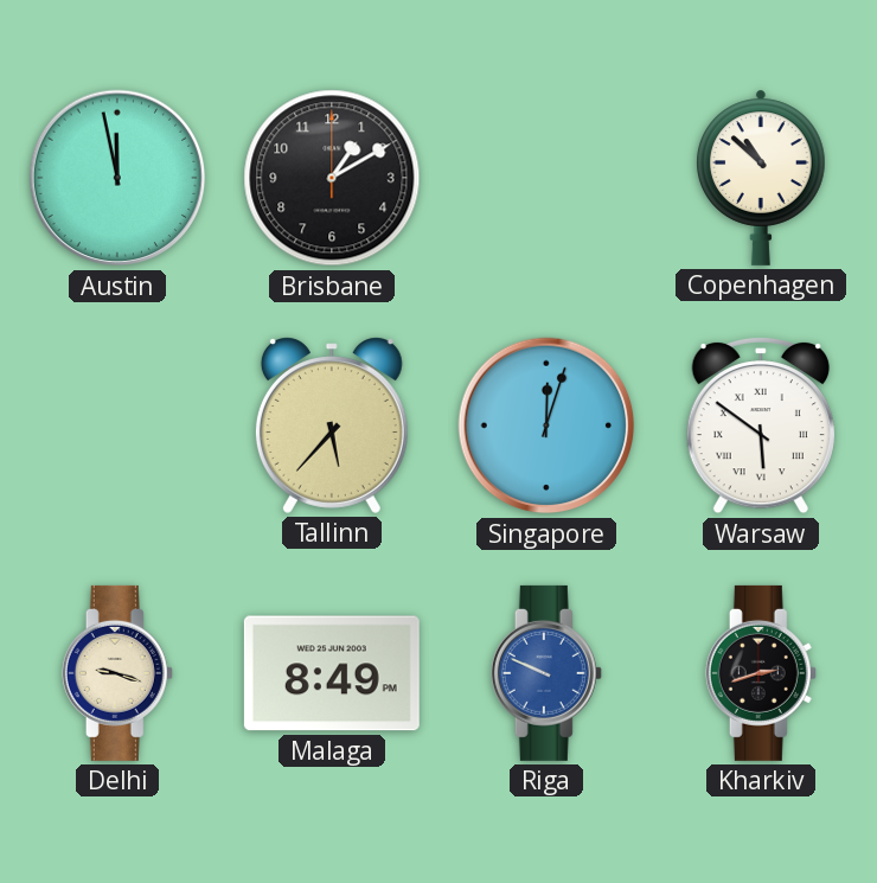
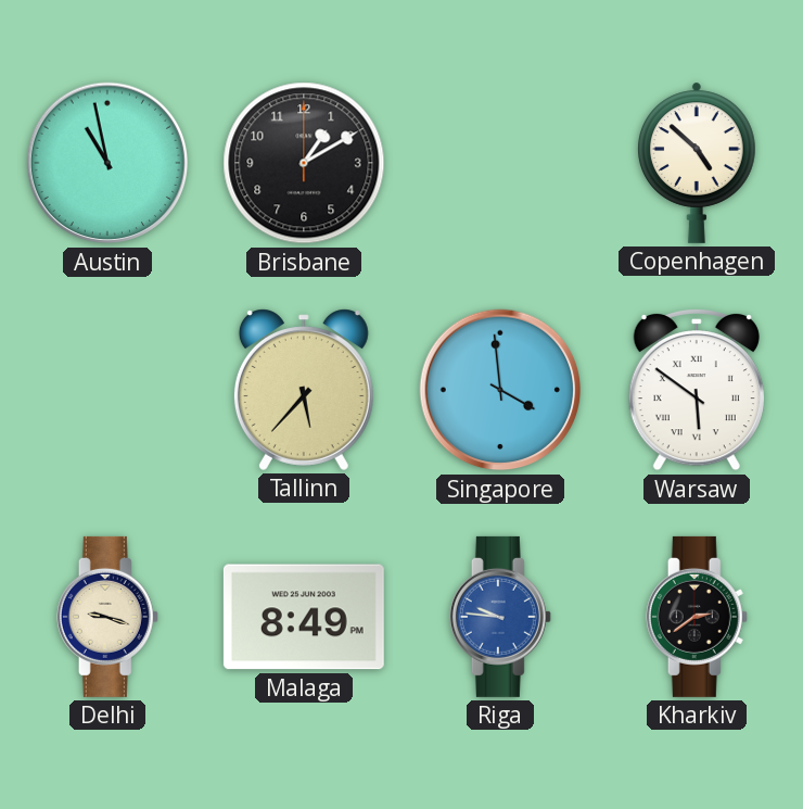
Austin: 11:58 -> 10:58
Copenhagen: 10:52 -> 4:52
Singapore: 12:03 -> 3:59
Riga: 9:49 -> 9:46
Kharkiv: 2:42 -> 2:39
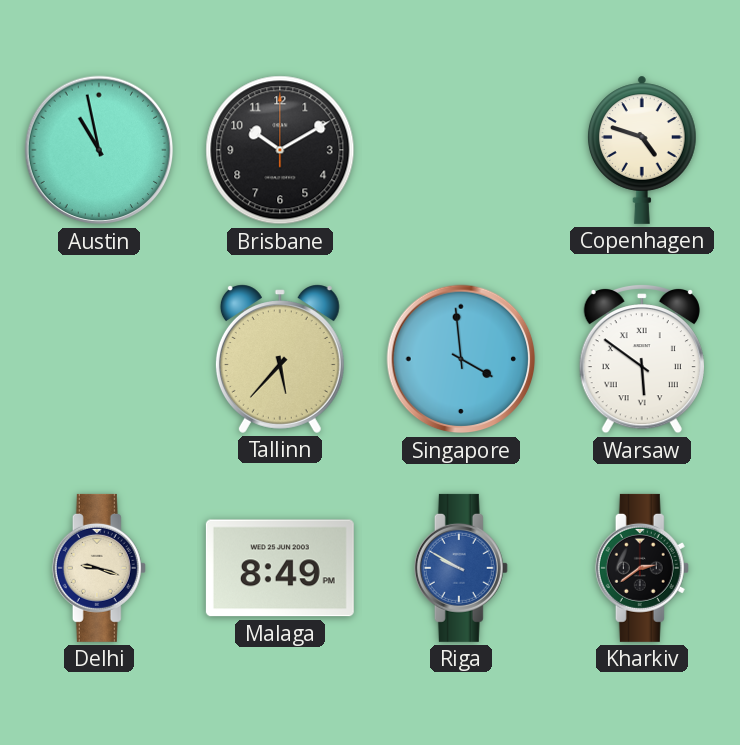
Brisbane: 1:10 -> 10:10
Copenhagen: 4:52 -> 4:48
Riga: 9:46 -> 9:50
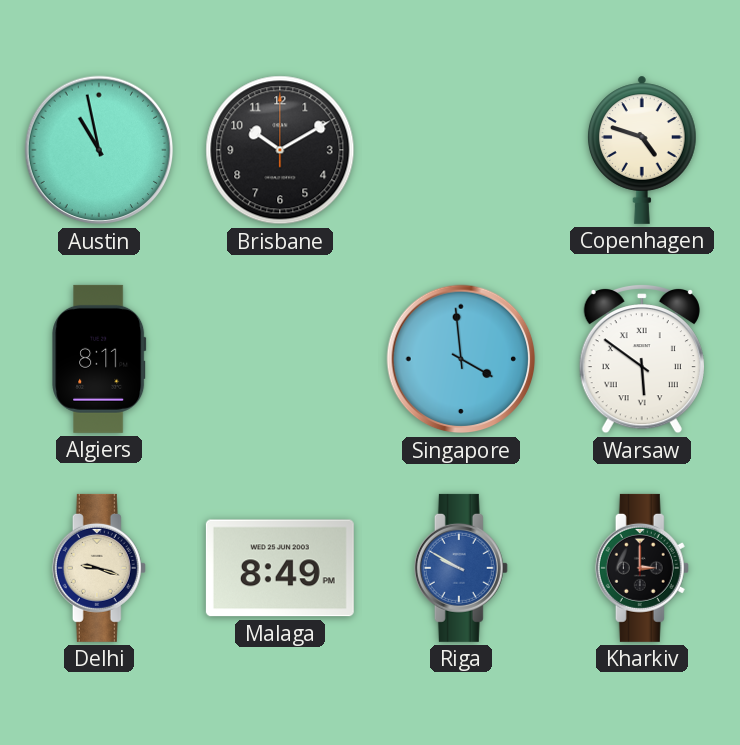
Algiers: none -> 8:11
Tallinn: 5:37 -> none
Kharkiv: 2:39 -> 3:00
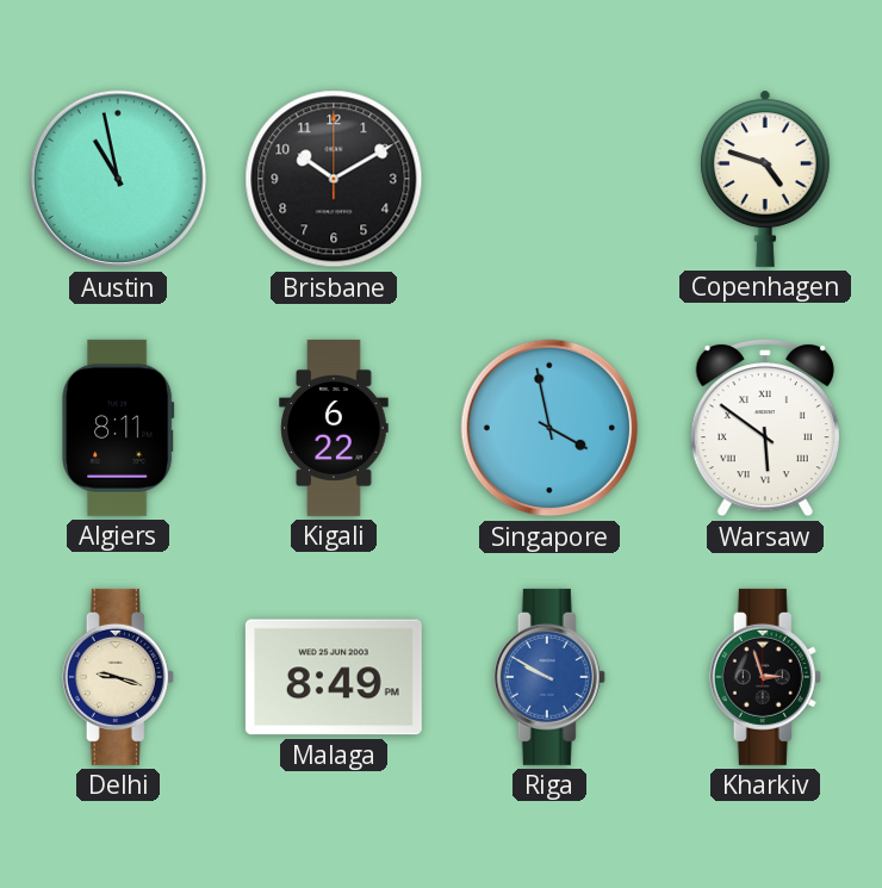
Kigali: none -> 6:22
Singapore: 3:59 -> 3:58
Kharkiv: 3:00 -> 2:57
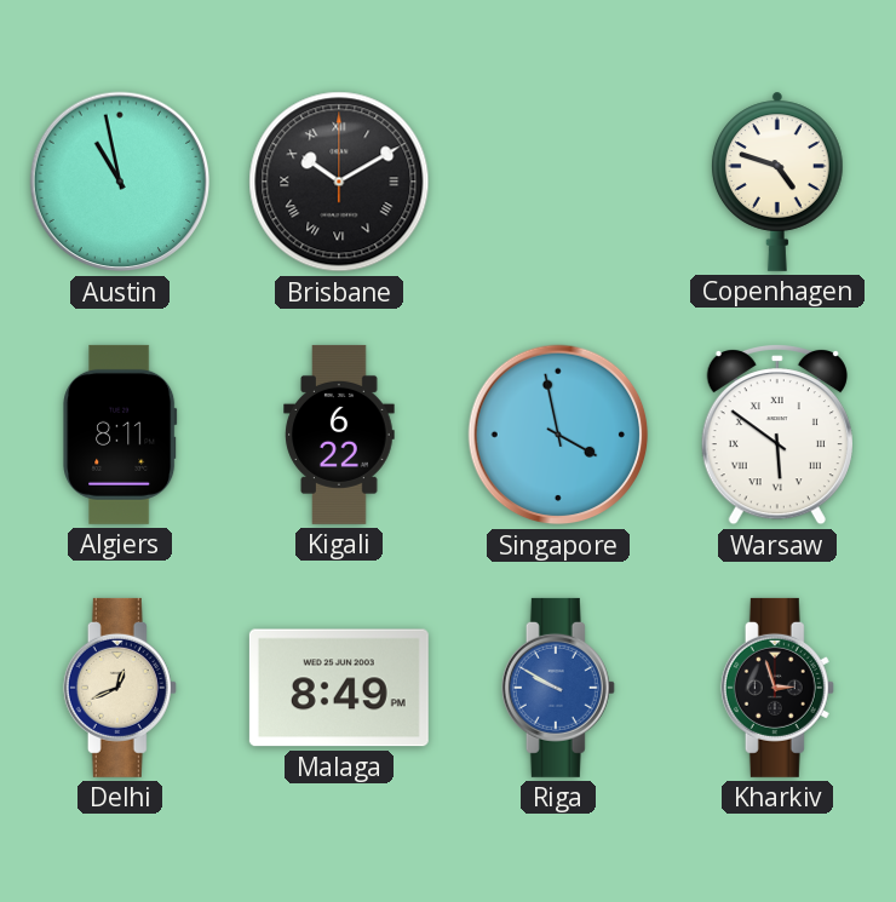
Brisbane numerals: Arabic -> Roman
Delhi: 9:18 -> 12:41
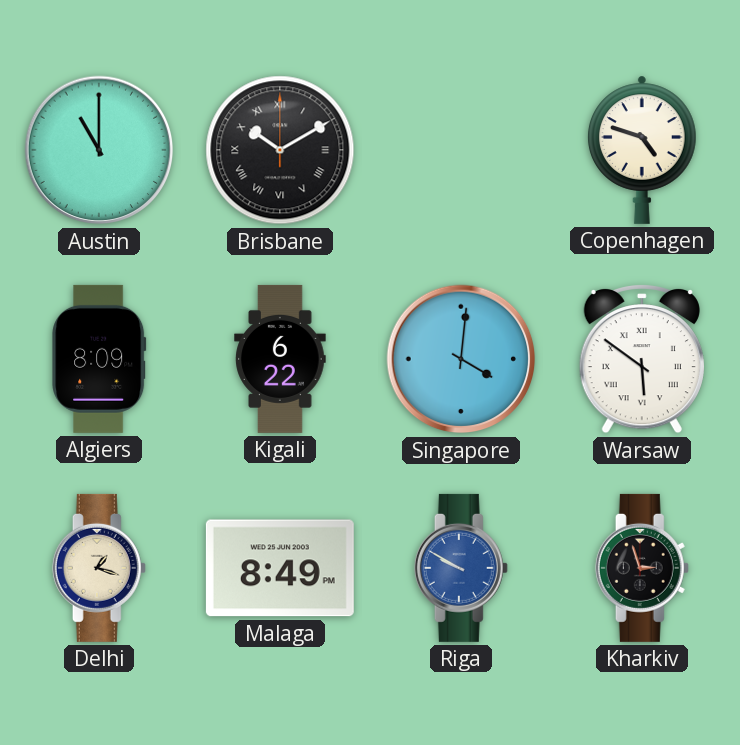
Austin: 10:58 -> 11:00
Algiers: 8:11 -> 8:09
Singapore: 3:58 -> 4:01
Delhi: 12:41 -> 1:18
